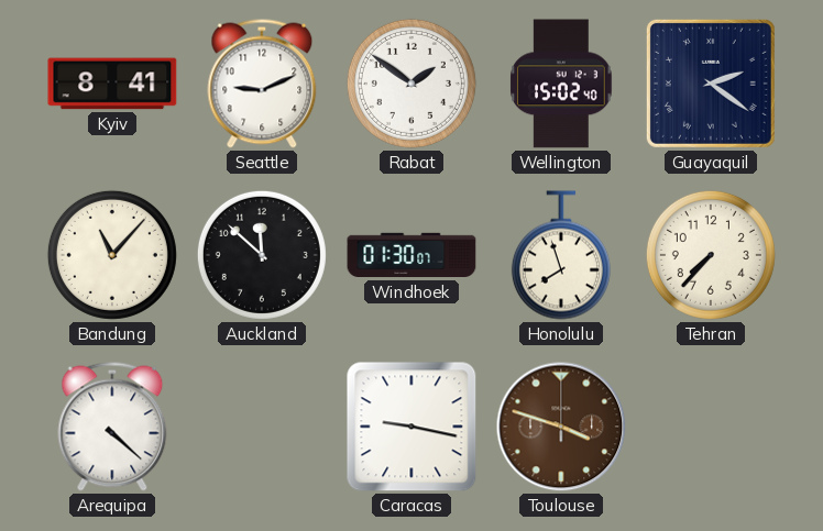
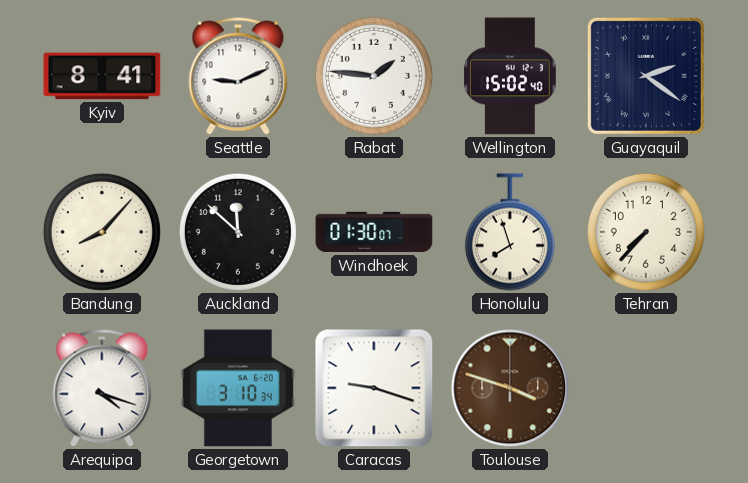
Rabat: 1:51 -> 1:46
Bandung: 11:07 -> 8:07
Arequipa: 4:22 -> 4:18
Georgetown: none -> 3:10
Caracas: 9:17 -> 9:18
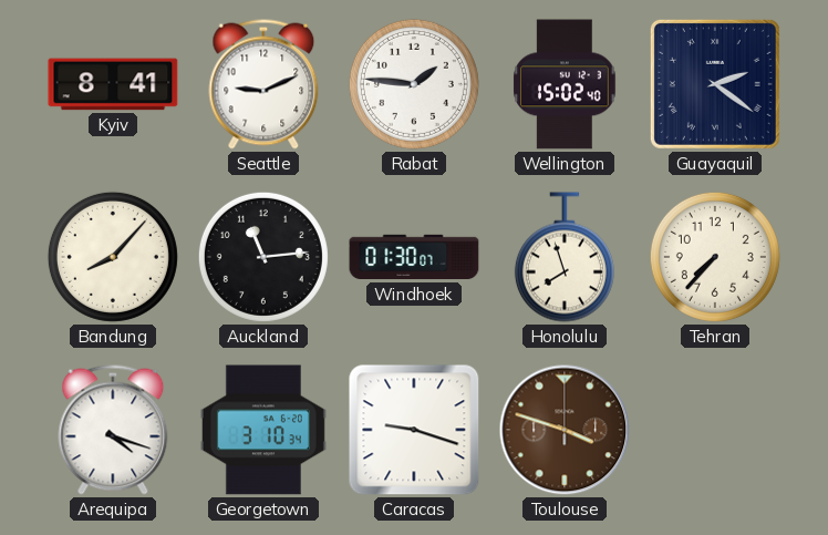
Auckland: 11:52 -> 11:14
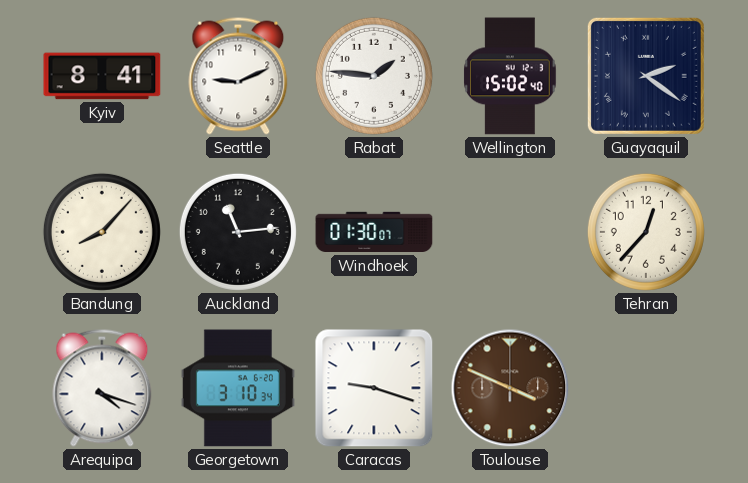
Honolulu: 7:57 -> none
Tehran: 7:37 -> 12:37
Toulouse: 3:48 -> 3:49
